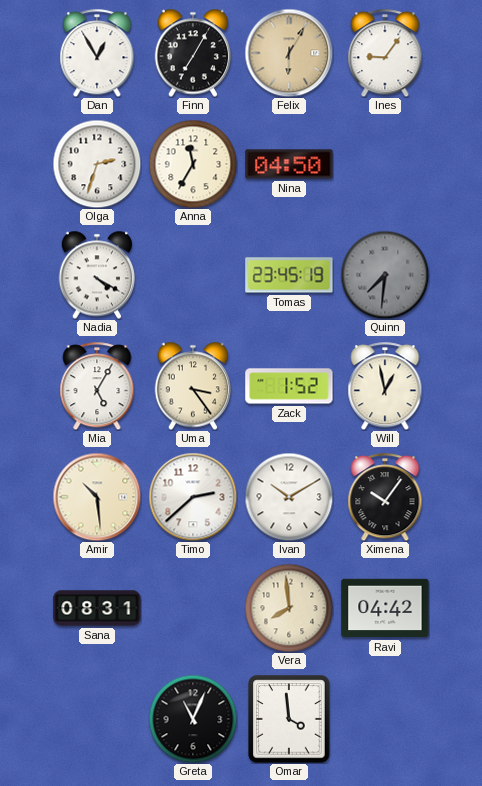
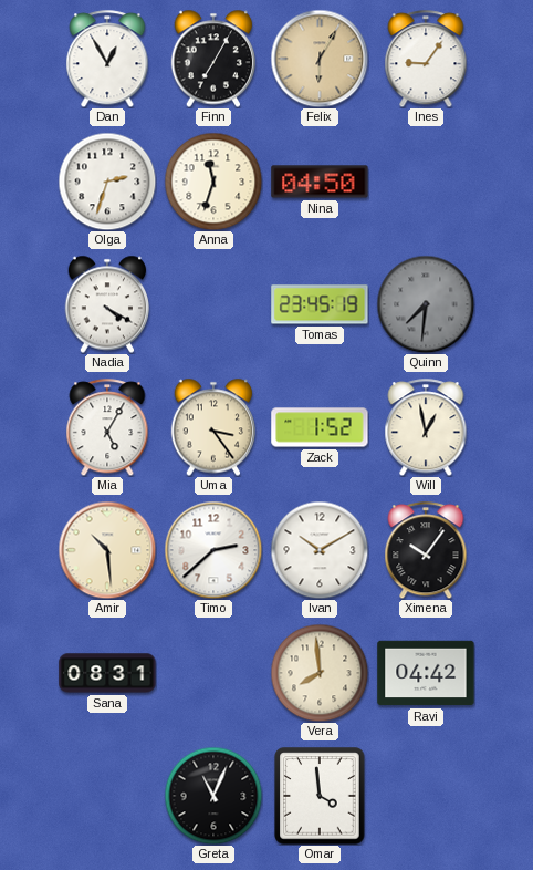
Anna: 11:35 -> 11:33
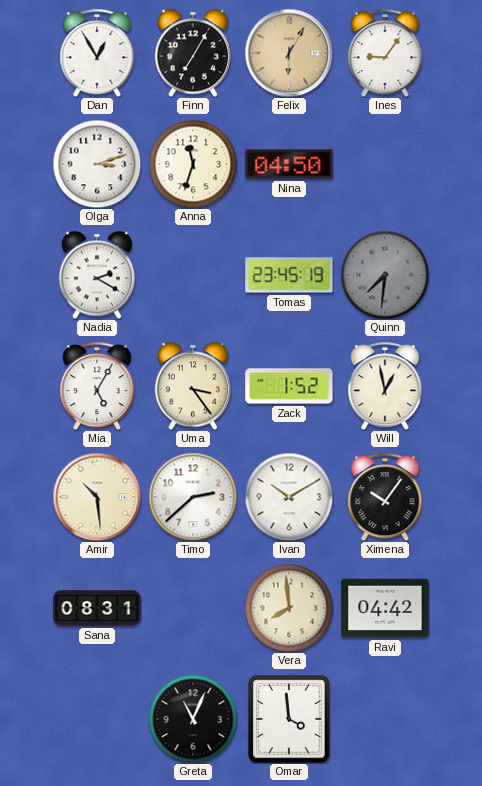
Olga: 2:33 -> 3:12
Nadia: 4:20 -> 2:20
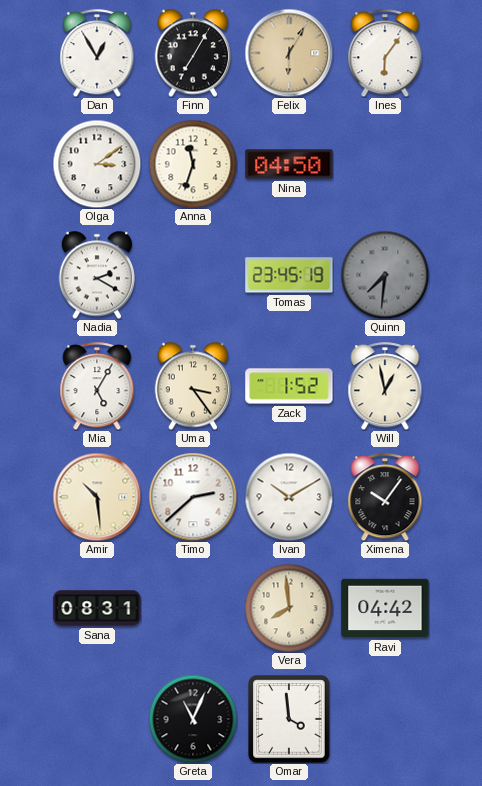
Ines: 9:06 -> 6:06
Olga: 3:12 -> 3:09
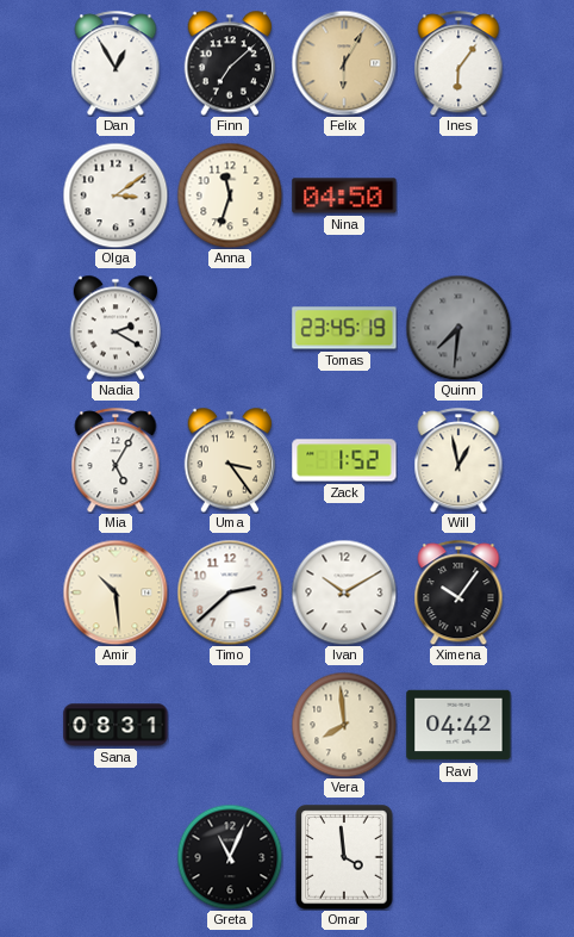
Finn: 7:05 -> 7:08
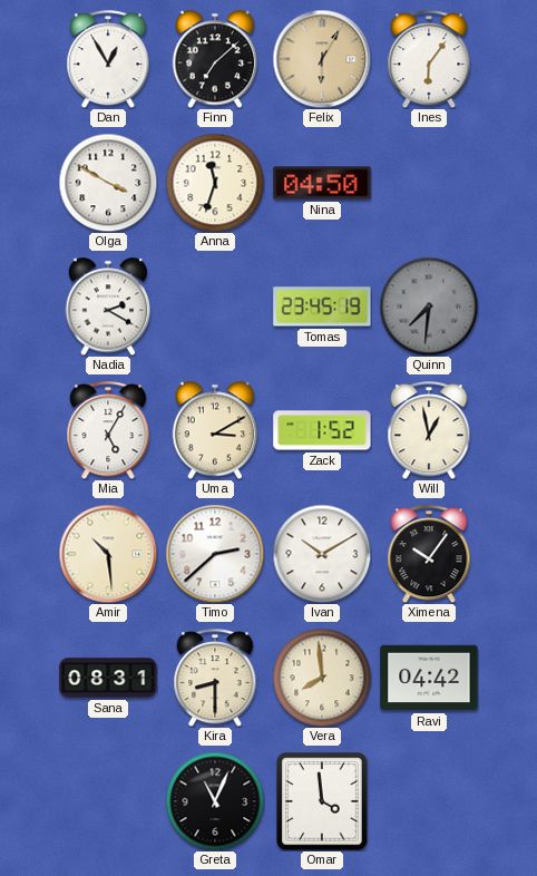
Olga: 3:09 -> 3:50
Uma: 3:24 -> 3:10
Kira: none -> 8:30
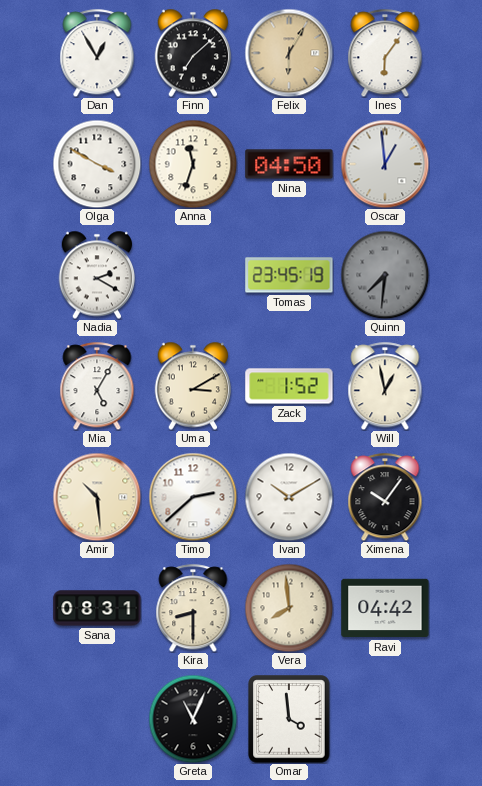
Oscar: none -> 12:59
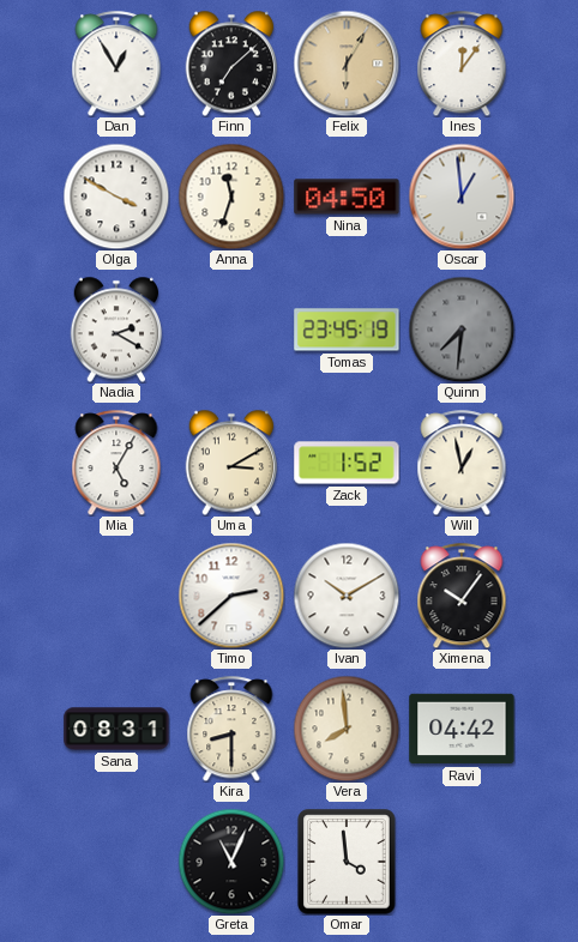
Ines: 6:06 -> 12:06
Amir: 10:29 -> none
